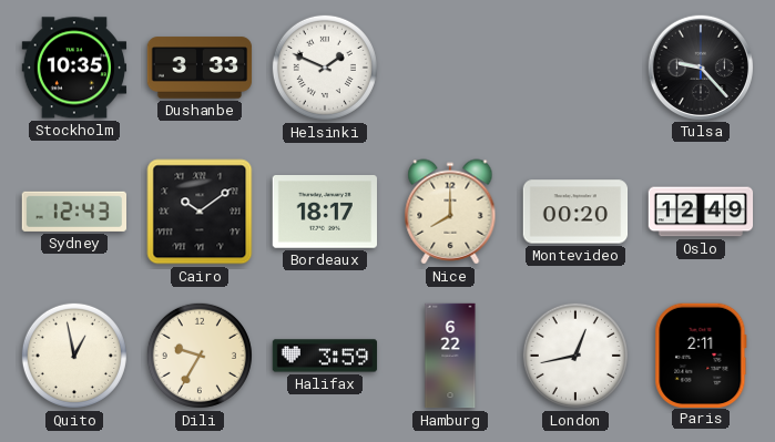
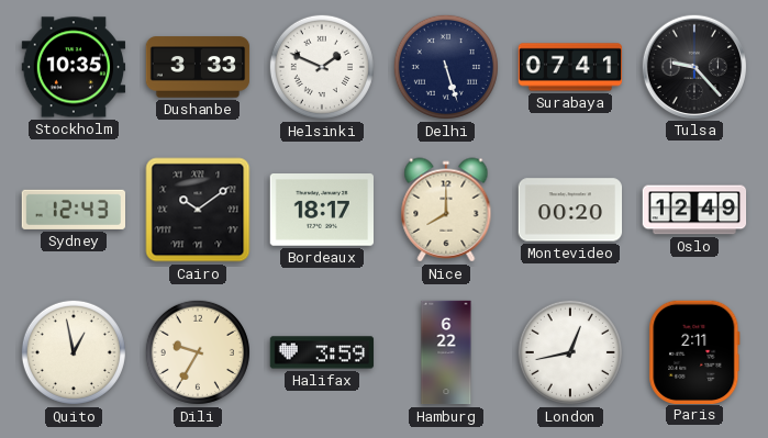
Delhi: none -> 5:27
Surabaya: none -> 07:41
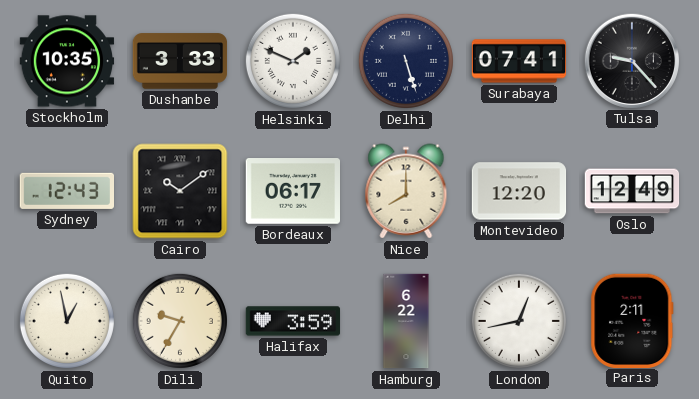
Bordeaux: 18:17 -> 06:17
Montevideo: 00:20 -> 12:20
